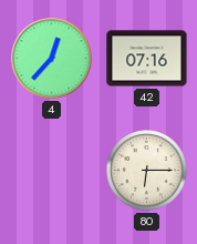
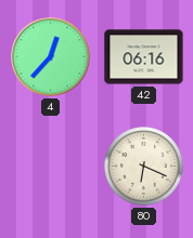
42: 07:16 -> 06:16
80: 6:15 -> 6:19
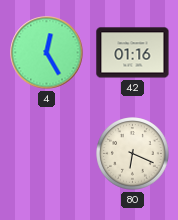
4: 12:37 -> 12:25
42: 06:16 -> 01:16
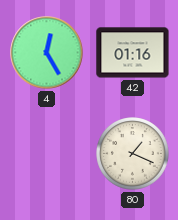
80: 6:19 -> 1:19
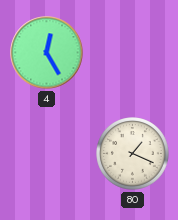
42: 01:16 -> none
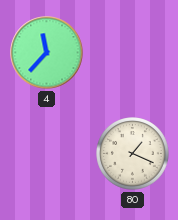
4: 12:25 -> 11:37
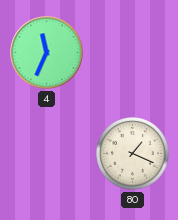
4: 11:37 -> 11:34
